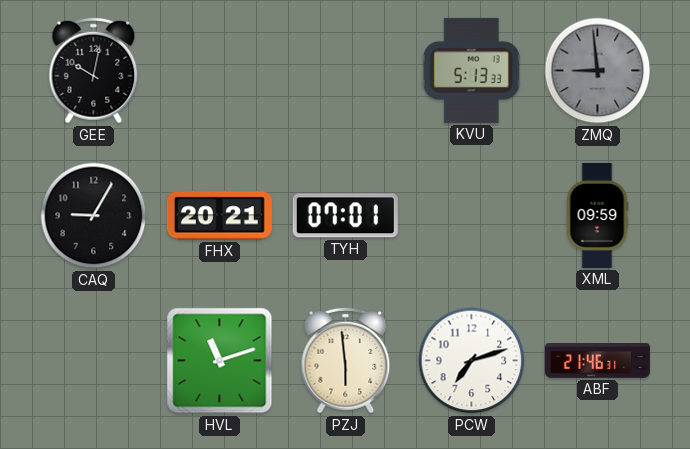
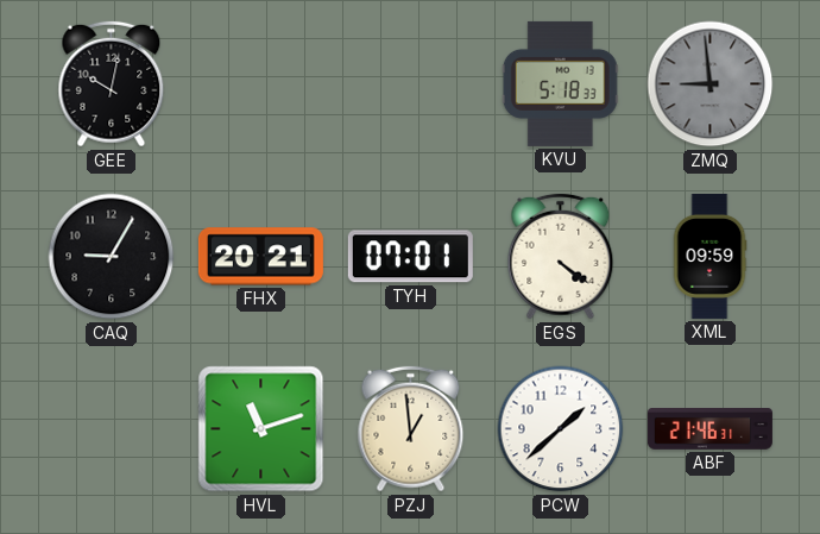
KVU: 5:13 -> 5:18
EGS: none -> 4:21
PZJ: 5:59 -> 12:59
PCW: 7:12 -> 1:38
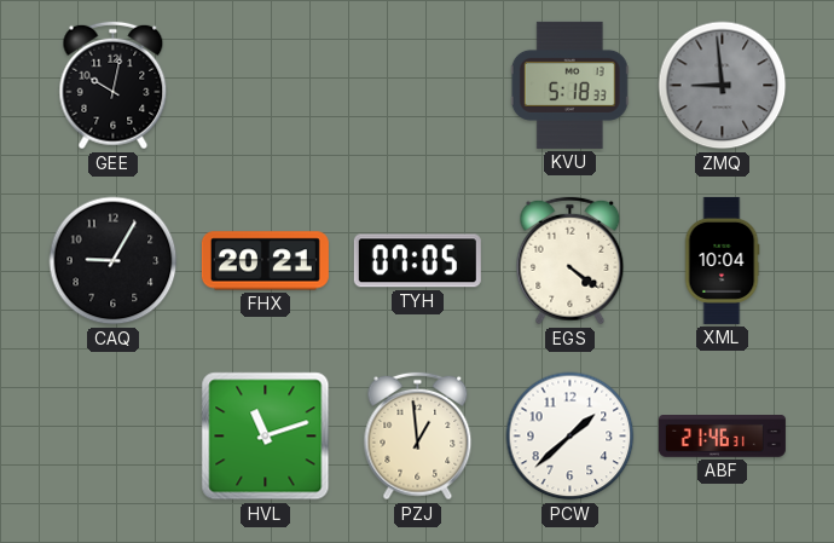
TYH: 07:01 -> 07:05
XML: 09:59 -> 10:04
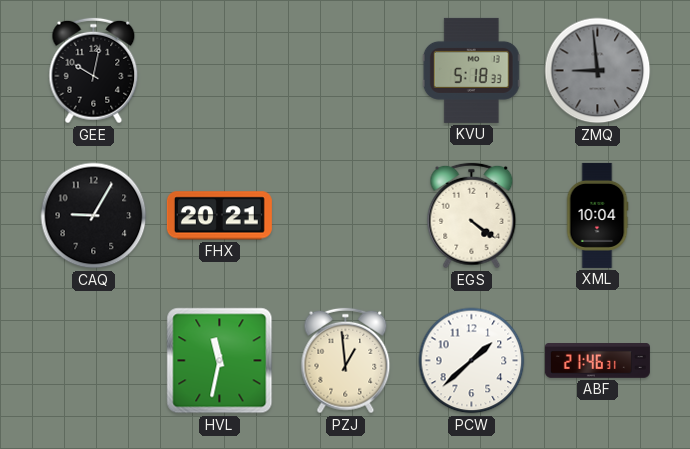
TYH: 07:05 -> none
HVL: 11:12 -> 11:32
